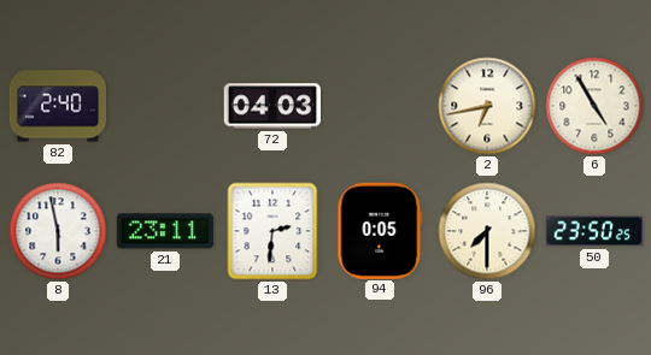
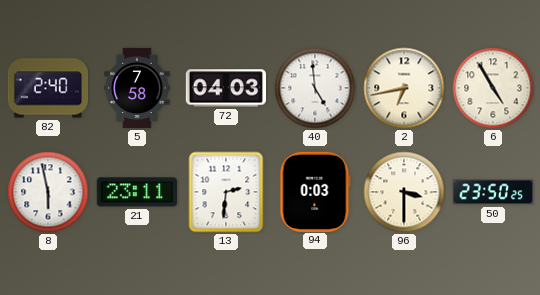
5: none -> 7:58
40: none -> 4:59
94: 0:05 -> 0:03
96: 7:30 -> 3:30
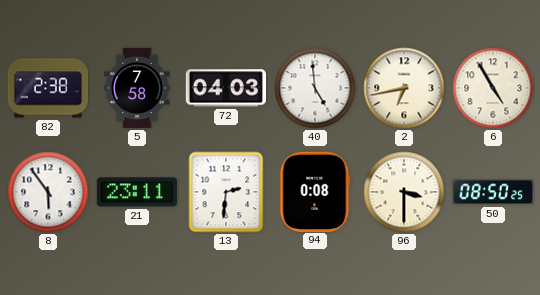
82: 2:40 -> 2:38
8: 5:58 -> 5:54
94: 0:03 -> 0:08
50: 23:50 -> 08:50
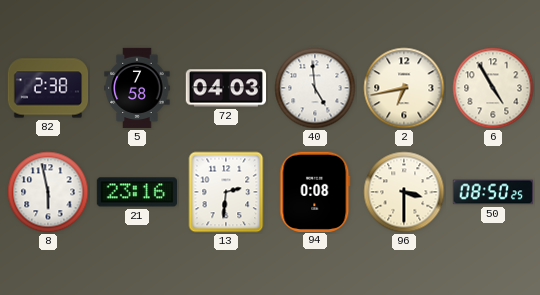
8: 5:54 -> 5:58
21: 23:11 -> 23:16
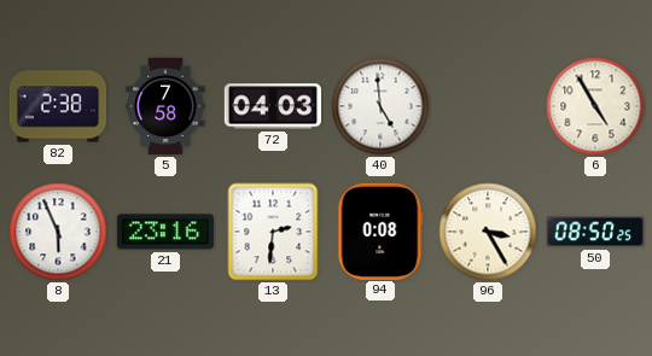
2: 6:43 -> none
8: 5:58 -> 5:56
96: 3:30 -> 3:25
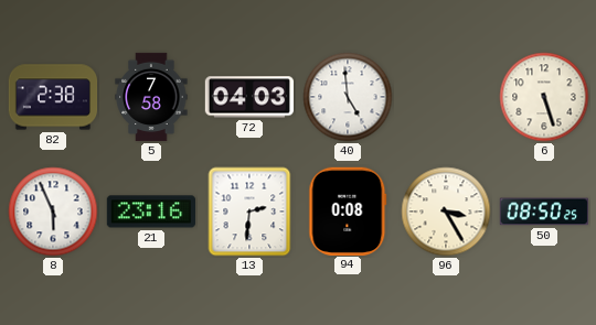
6: 4:55 -> 5:27
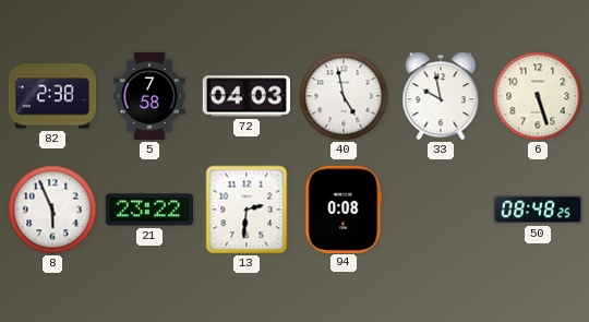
40: 4:59 -> 4:58
33: none -> 9:58
21: 23:16 -> 23:22
96: 3:25 -> none
50: 08:50 -> 08:48
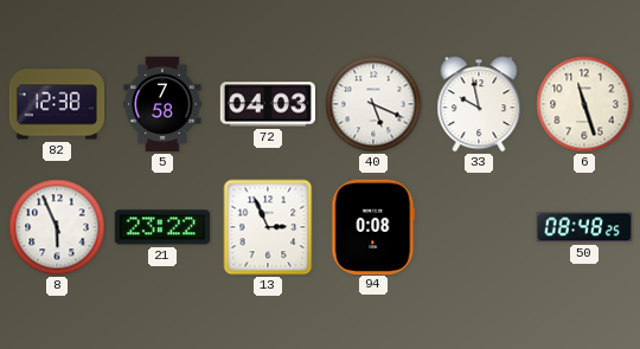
82: 2:38 -> 12:38
40: 4:58 -> 5:19
6: 5:27 -> 11:27
13: 2:31 -> 2:56
